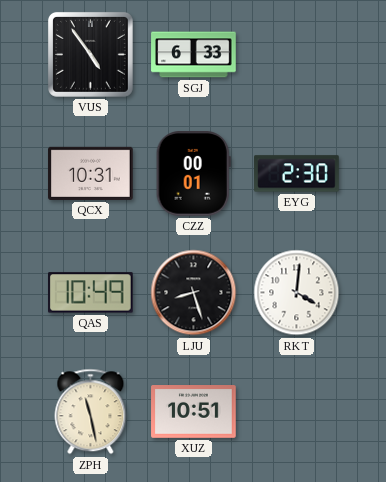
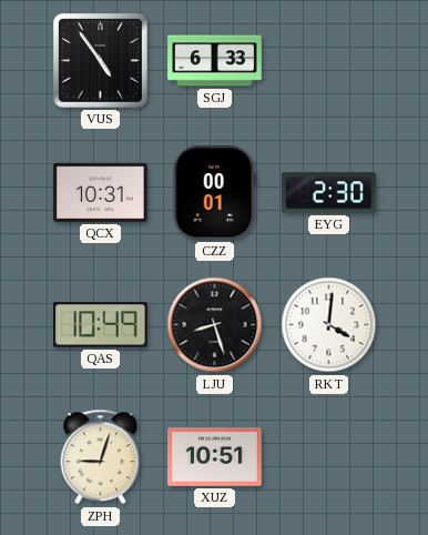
ZPH: 11:28 -> 9:03
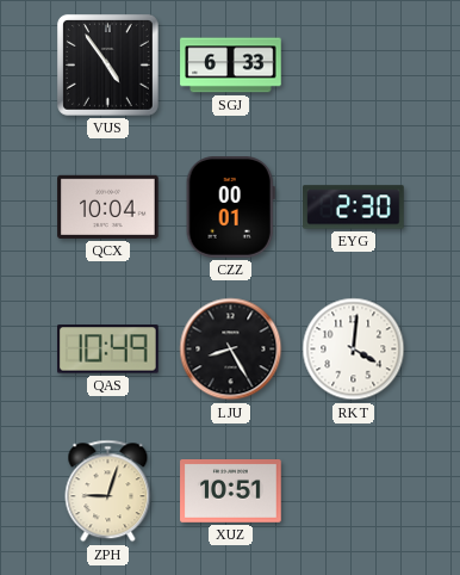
QCX: 10:31 -> 10:04
LJU: 8:27 -> 8:25
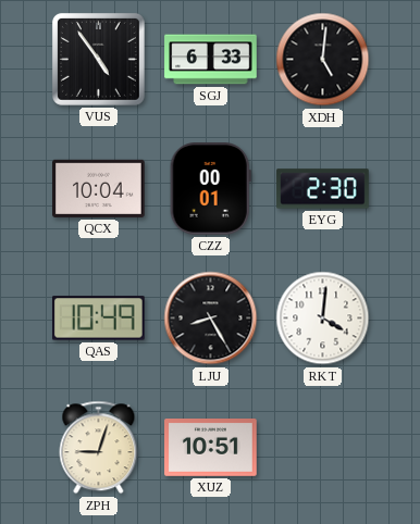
XDH: none -> 5:01
